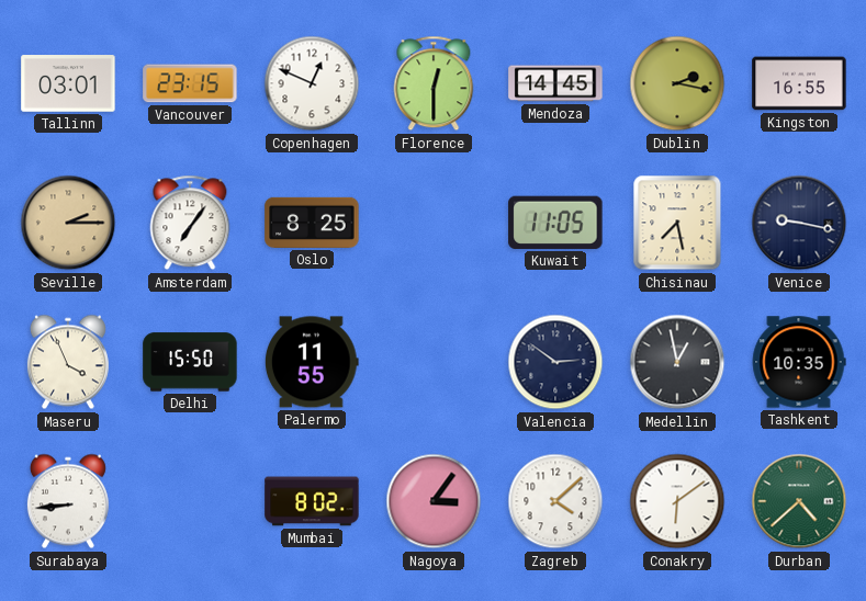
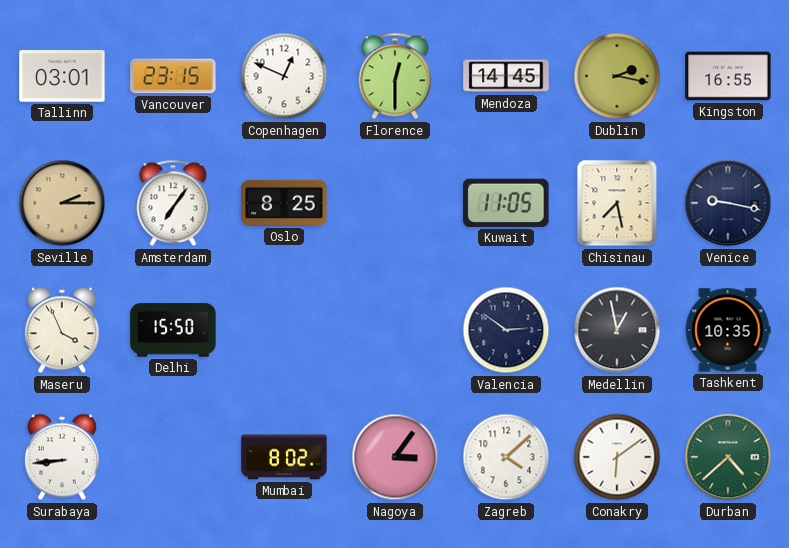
Palermo: 11:55 -> none
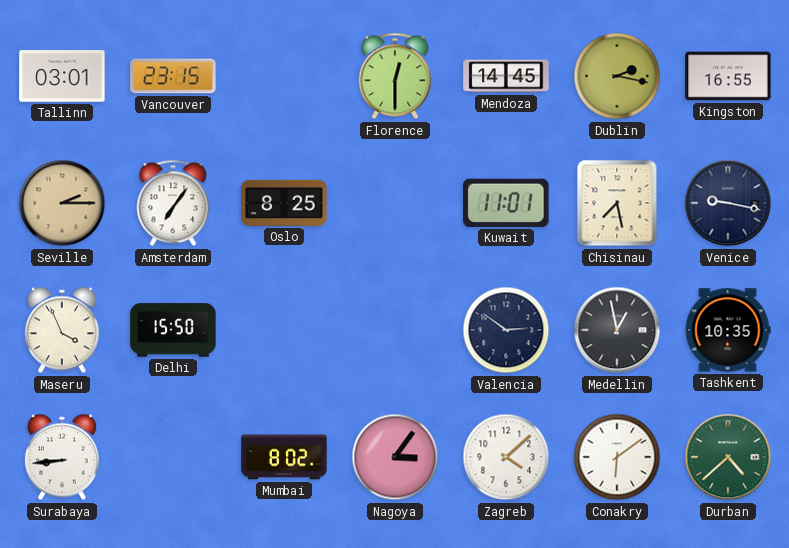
Copenhagen: 12:49 -> none
Kuwait: 11:05 -> 11:01
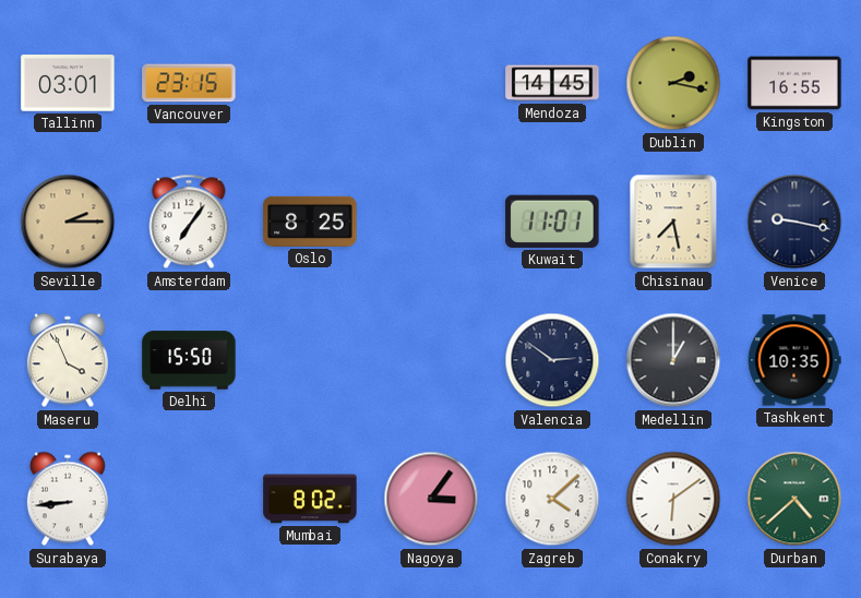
Florence: 12:30 -> none
Medellin: 12:58 -> 1:00
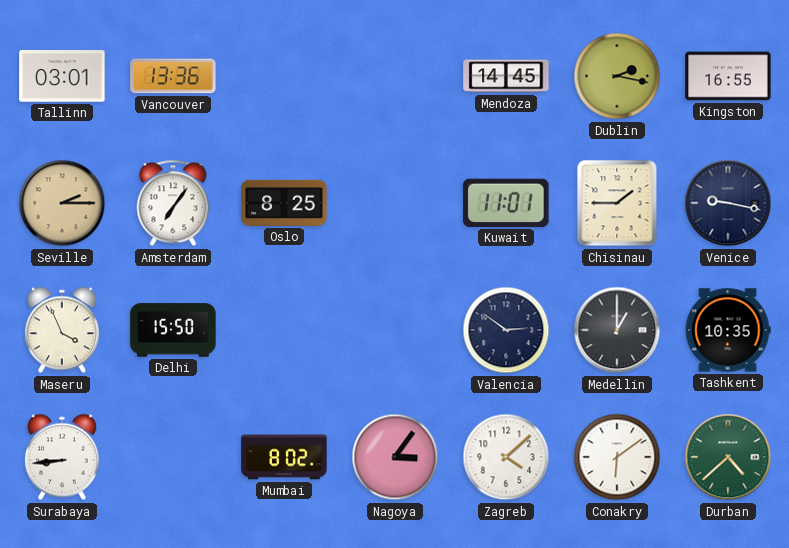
Vancouver: 23:15 -> 13:36
Chisinau: 7:28 -> 1:45
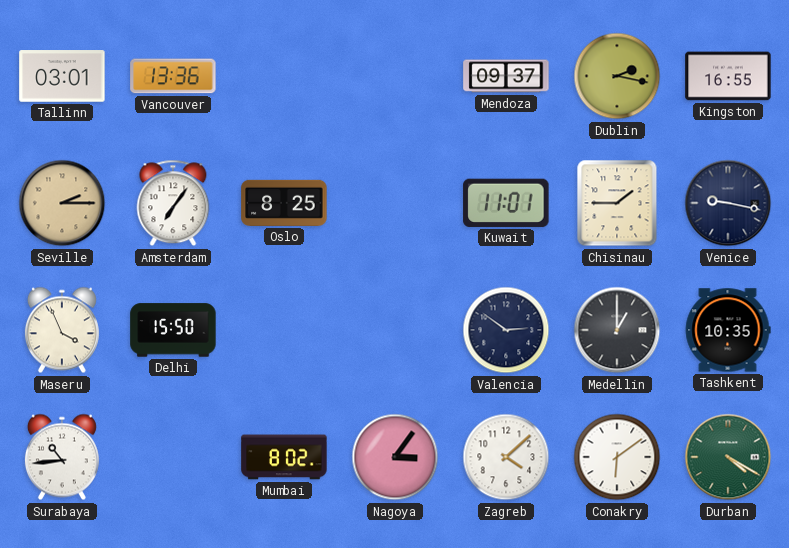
Mendoza: 14:45 -> 09:37
Surabaya: 8:44 -> 10:44
Durban: 4:38 -> 4:20
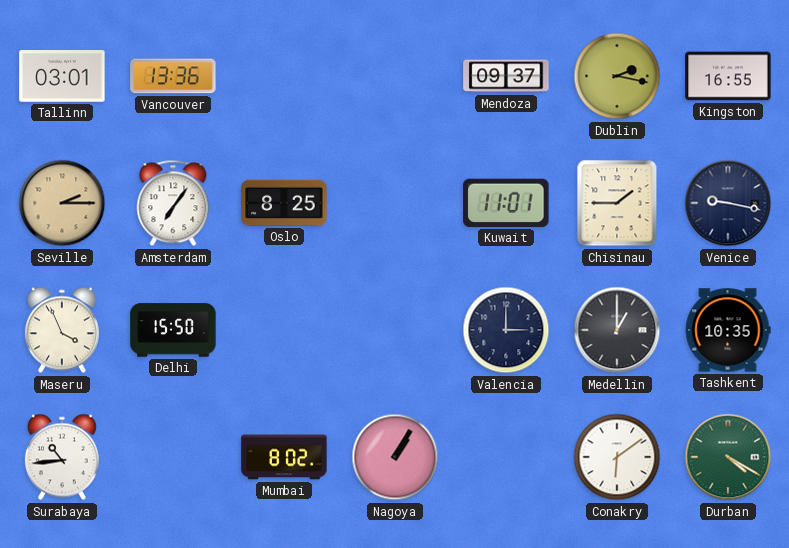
Valencia: 2:51 -> 3:00
Nagoya: 3:06 -> 1:05
Zagreb: 4:08 -> none
